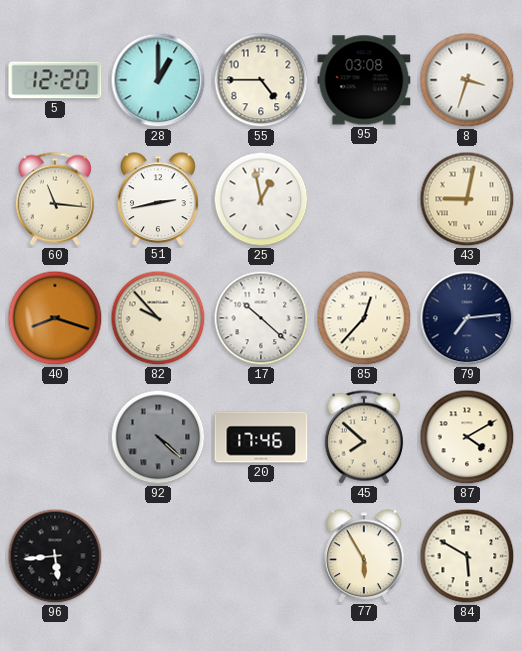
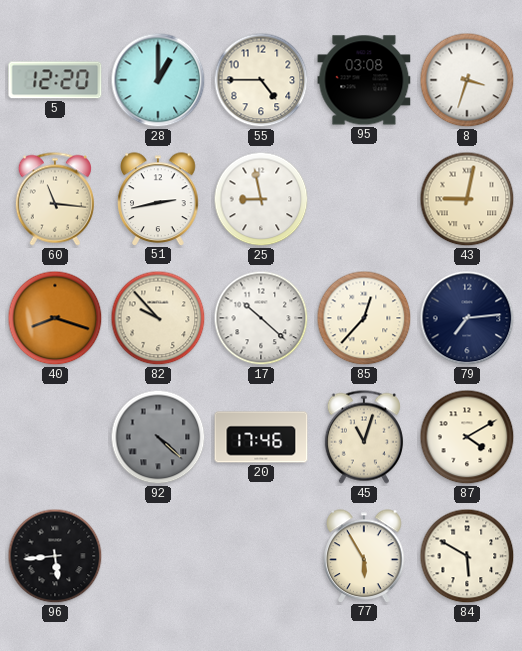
25: 12:58 -> 8:58
45: 7:52 -> 11:03
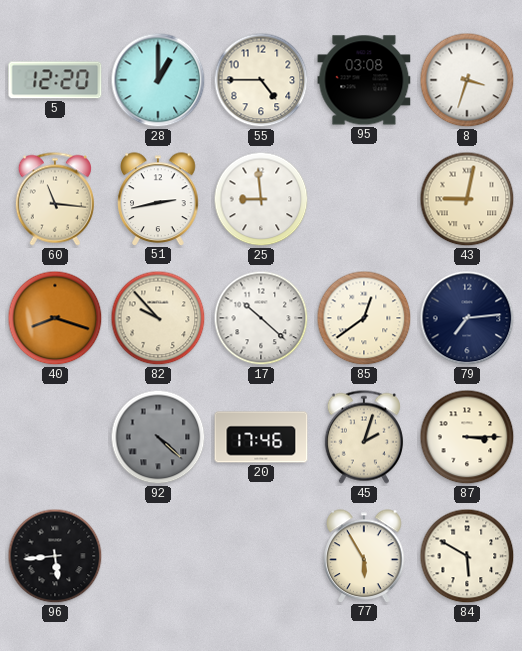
25: 8:58 -> 8:59
85: 12:37 -> 12:39
45: 11:03 -> 2:03
87: 4:10 -> 3:15
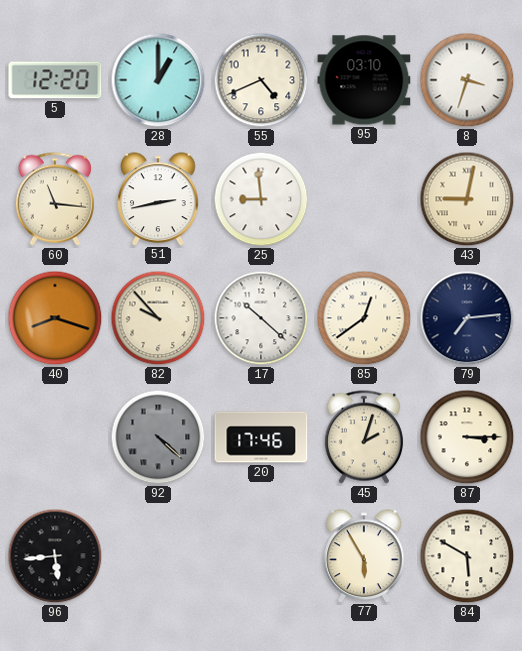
55: 4:45 -> 4:41
95: 03:08 -> 03:10
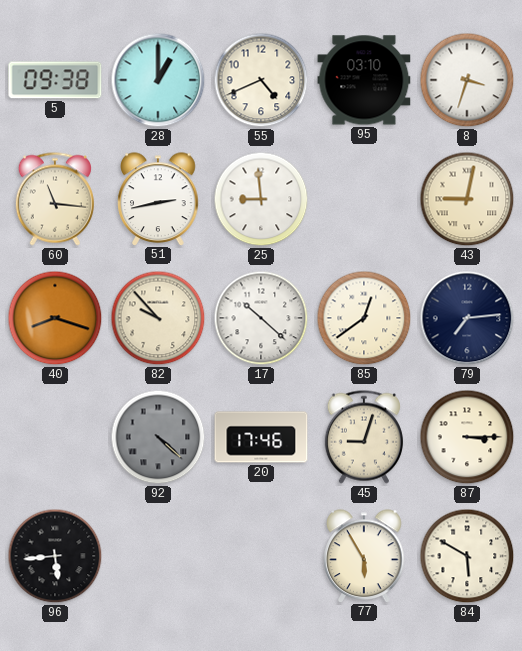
5: 12:20 -> 09:38
45: 2:03 -> 9:03
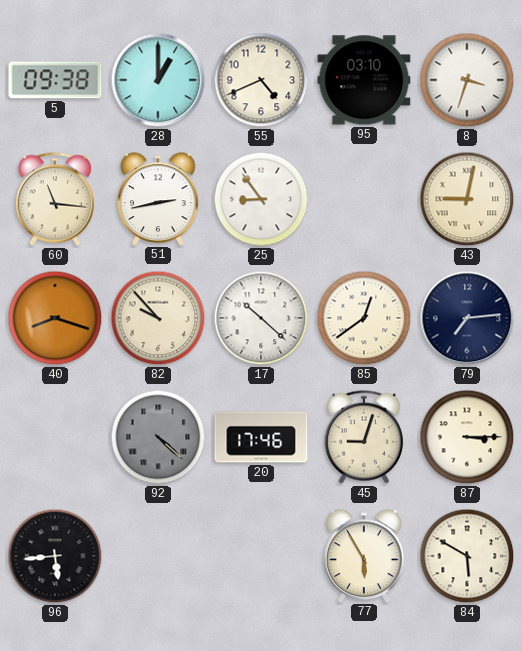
25: 8:59 -> 8:54
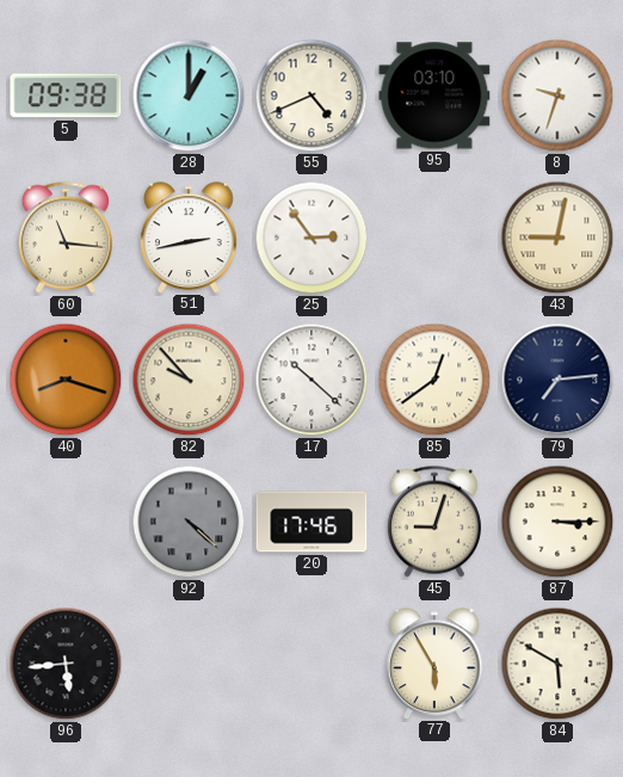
8: 3:33 -> 9:33
25: 8:54 -> 2:54
